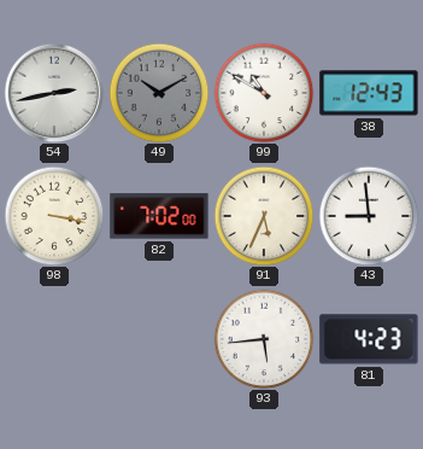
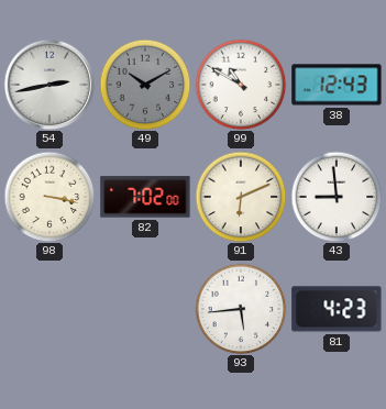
91: 5:34 -> 6:11
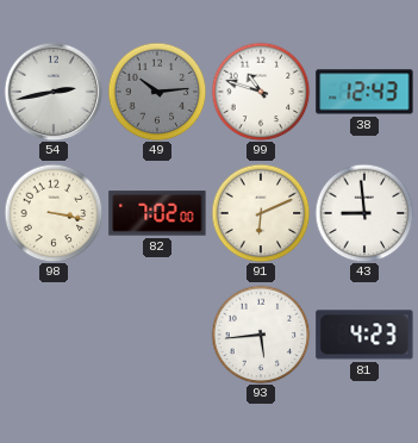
49: 10:10 -> 10:14
99: 10:50 -> 10:48
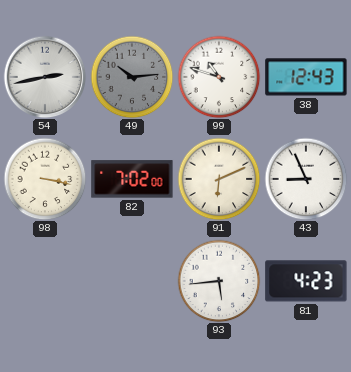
43: 8:59 -> 8:56
